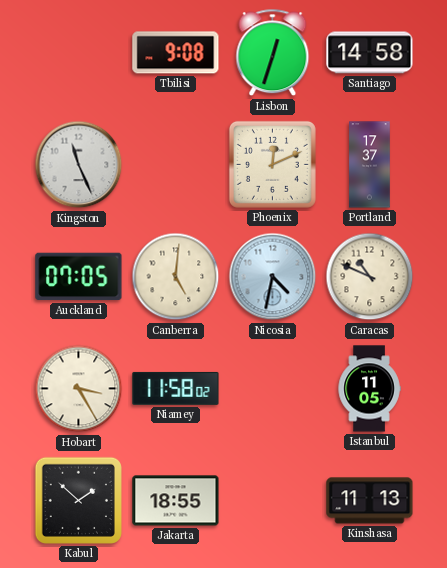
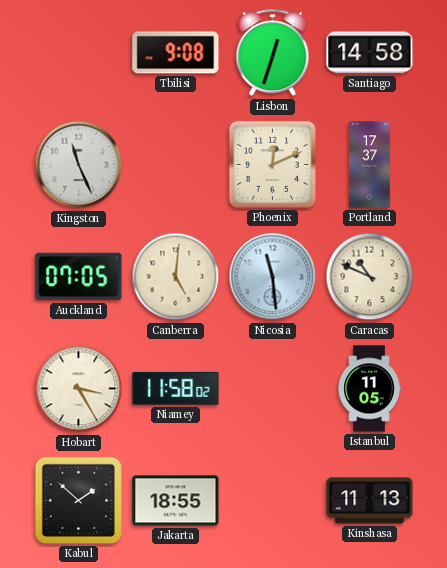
Nicosia: 4:32 -> 11:29
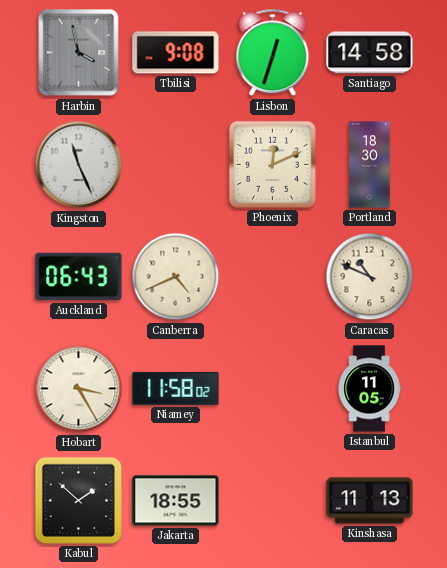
Harbin: none -> 3:58
Portland: 17:37 -> 18:30
Auckland: 07:05 -> 06:43
Canberra: 5:01 -> 4:41
Nicosia: 11:29 -> none
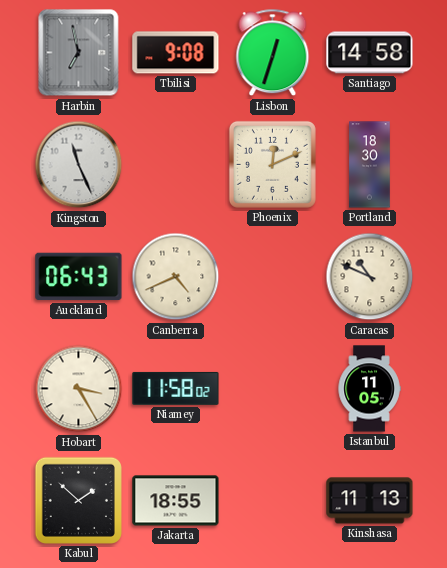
Harbin: 3:58 -> 6:58
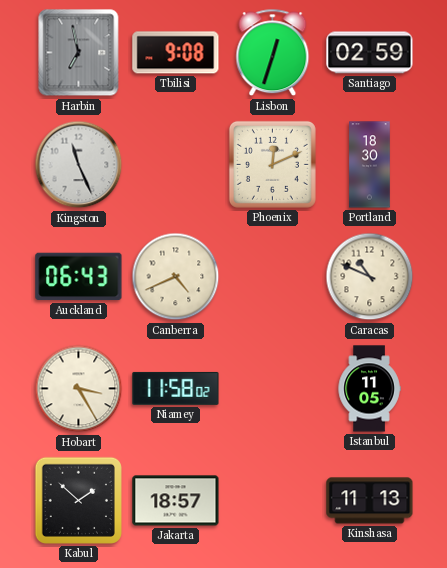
Santiago: 14:58 -> 02:59
Jakarta: 18:55 -> 18:57
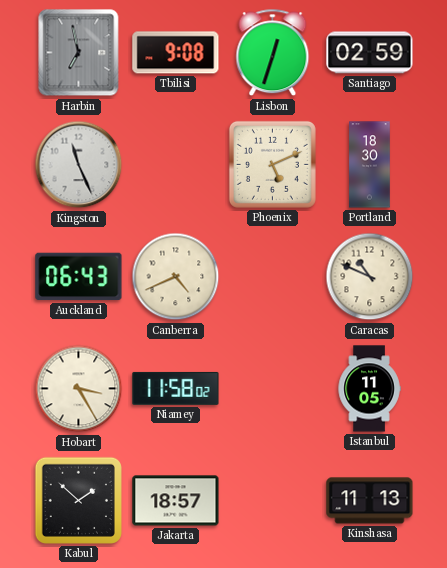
Phoenix: 12:11 -> 5:11
